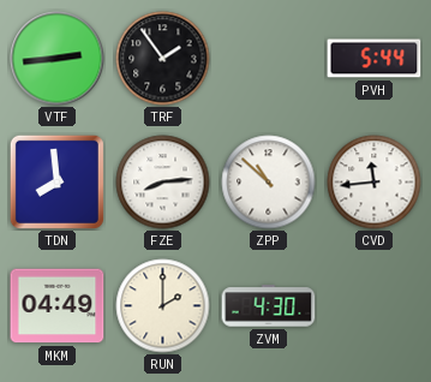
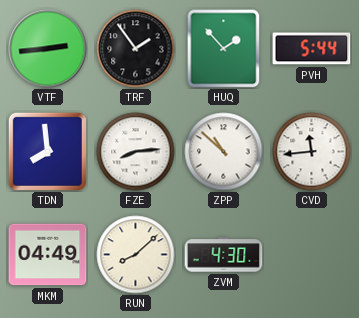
HUQ: none -> 1:53
RUN: 2:00 -> 8:08
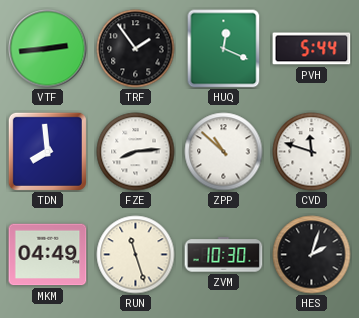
HUQ: 1:53 -> 12:19
CVD: 11:44 -> 11:48
RUN: 8:08 -> 11:27
ZVM: 4:30 -> 10:30
HES: none -> 2:03
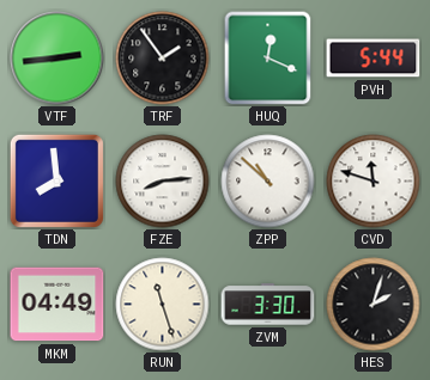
ZVM: 10:30 -> 3:30
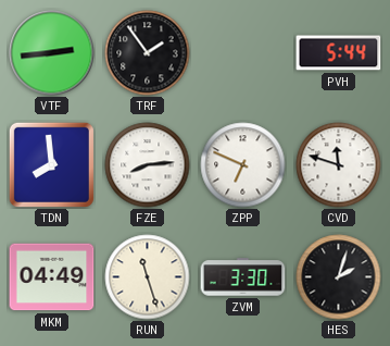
HUQ: 12:19 -> none
ZPP: 10:52 -> 6:49
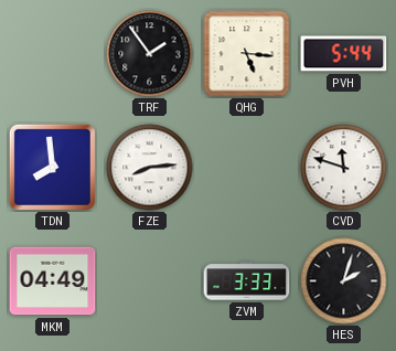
VTF: 2:44 -> none
QHG: none -> 5:16
ZPP: 6:49 -> none
RUN: 11:27 -> none
ZVM: 3:30 -> 3:33
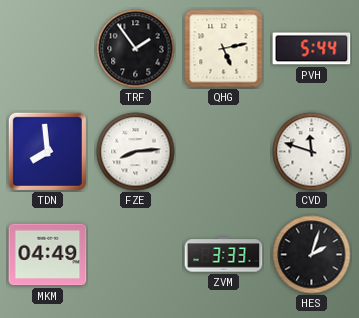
QHG: 5:16 -> 5:13
